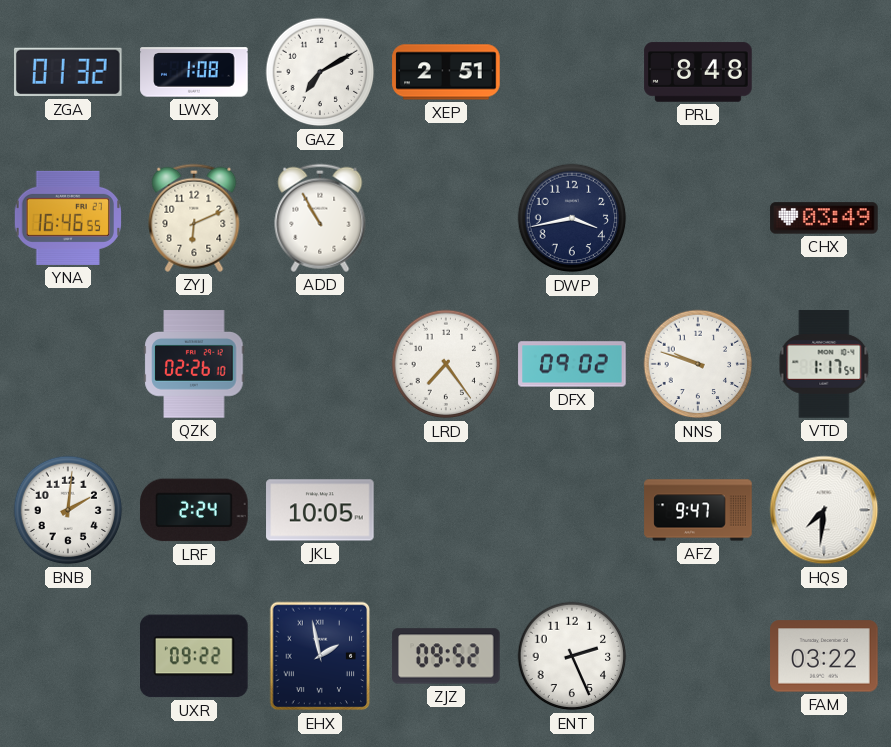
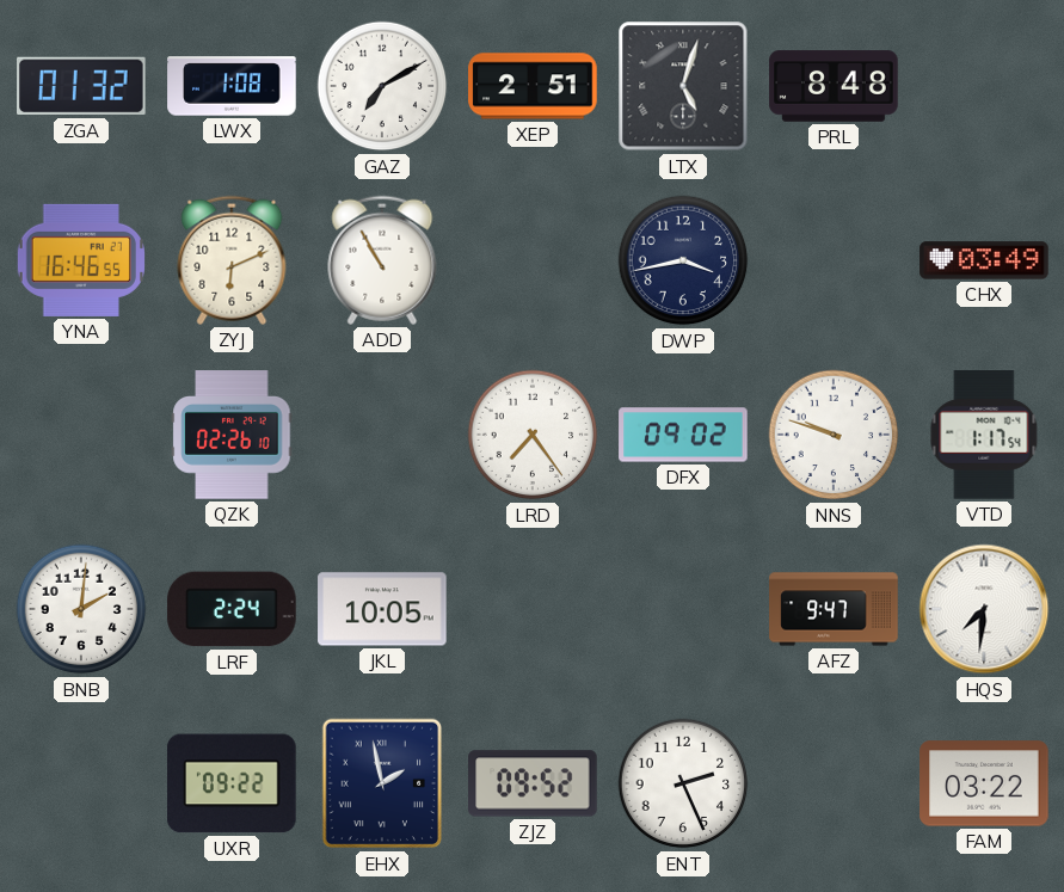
LTX: none -> 5:03
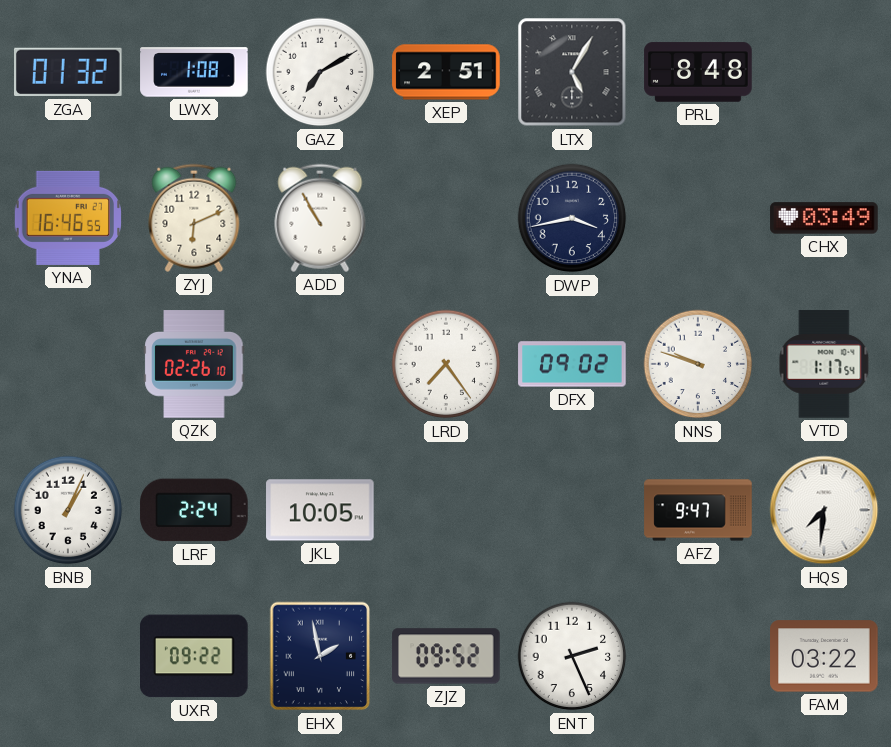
LTX: 5:03 -> 5:05
BNB: 2:01 -> 1:04
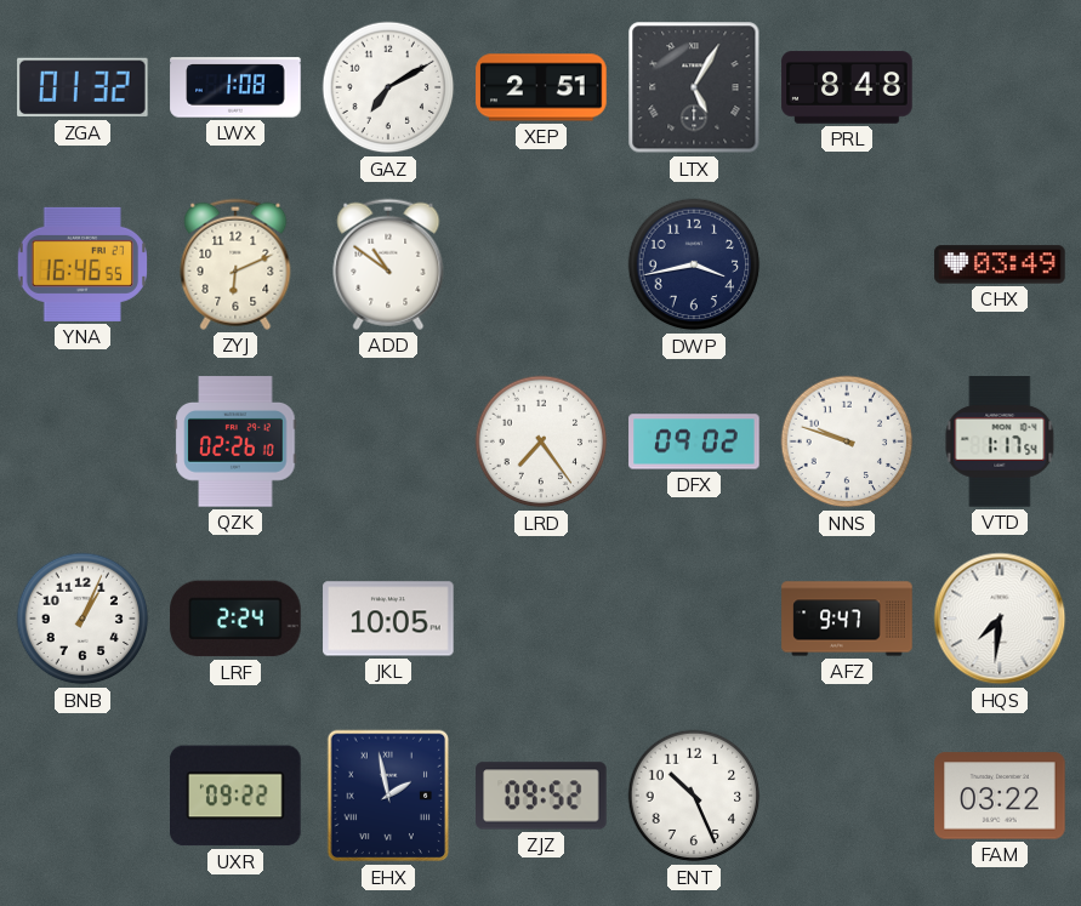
ADD: 10:55 -> 10:51
ENT: 2:26 -> 10:26
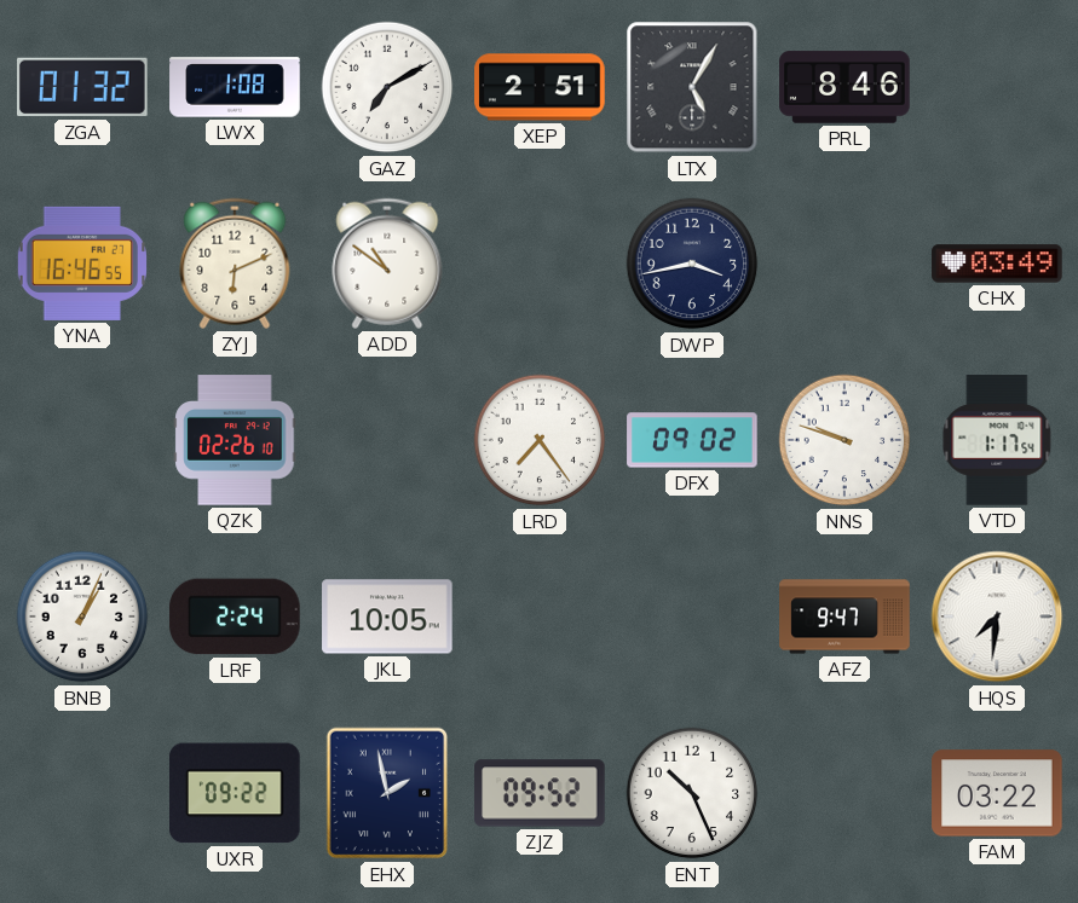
PRL: 8:48 -> 8:46
